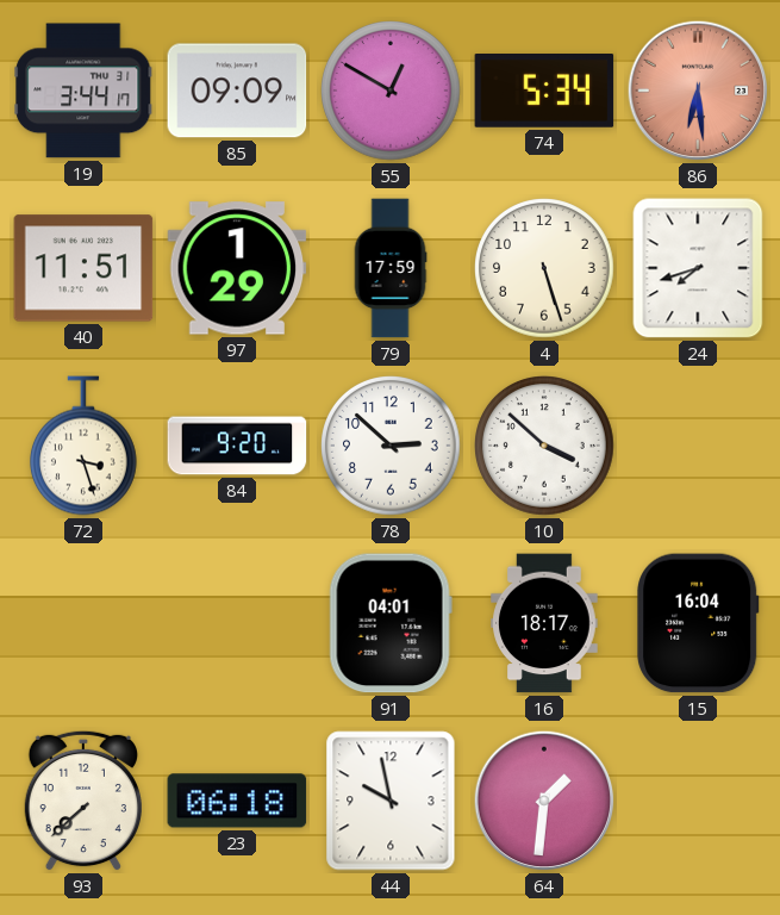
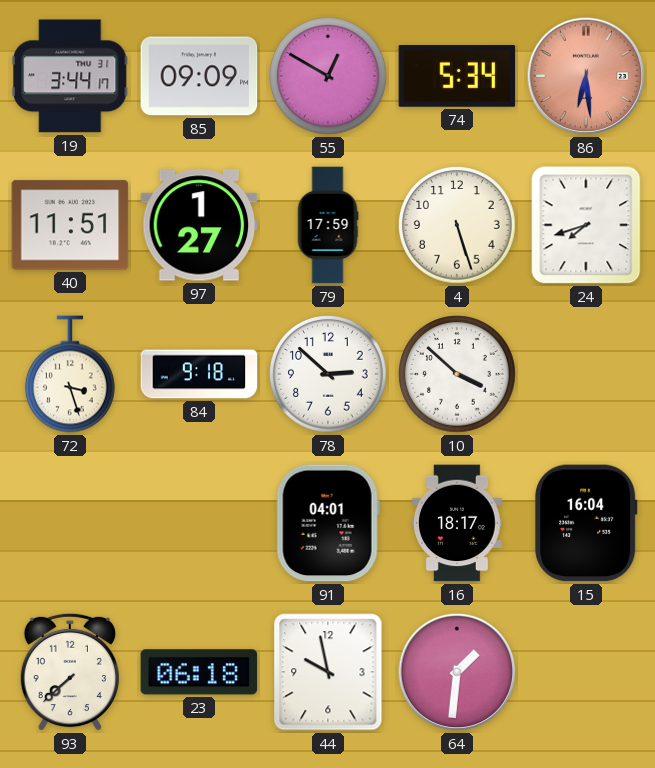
97: 1:29 -> 1:27
84: 9:20 -> 9:18
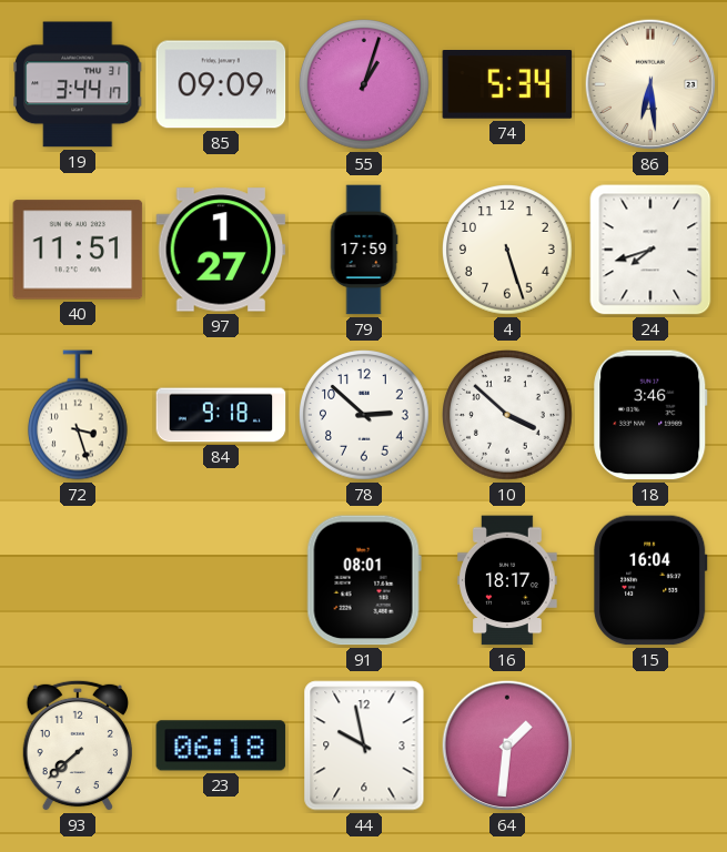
55: 12:50 -> 1:03
86 dial: salmon -> cream
18: none -> 3:46
91: 04:01 -> 08:01
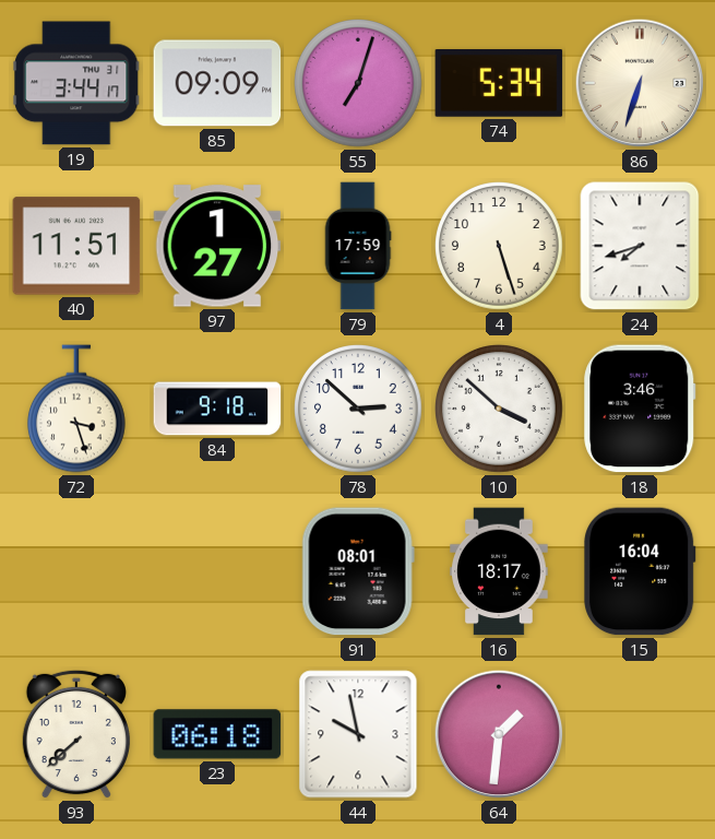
55: 1:03 -> 7:03
86: 6:29 -> 6:33
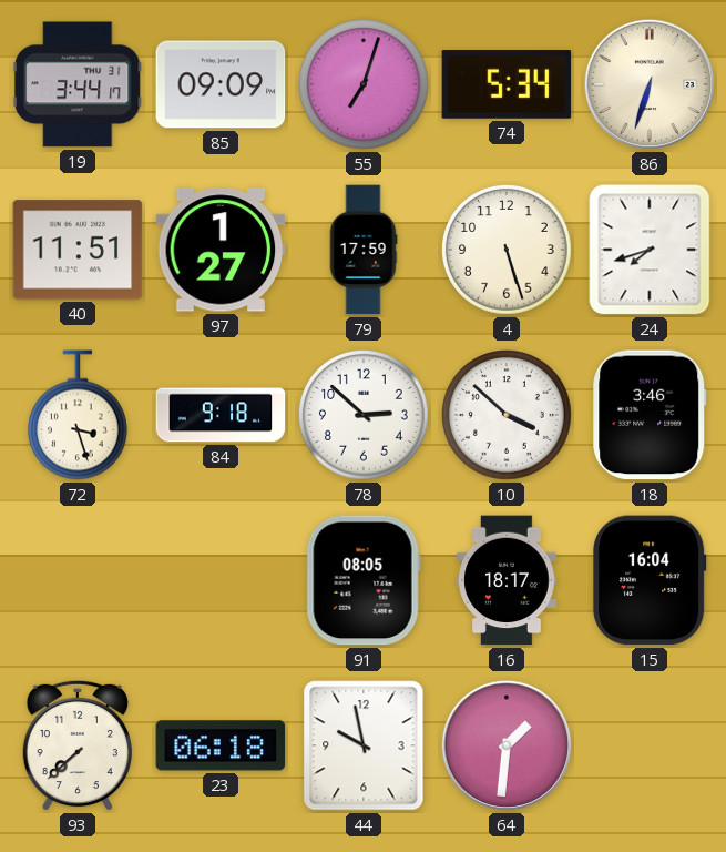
91: 08:01 -> 08:05
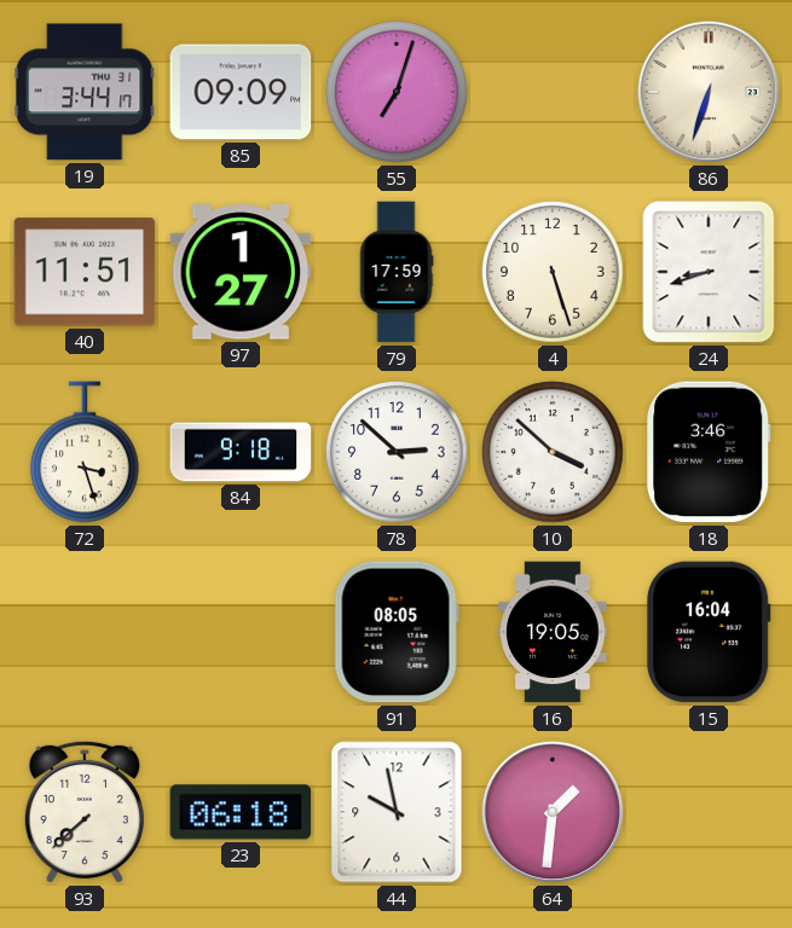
74: 5:34 -> none
24: 7:42 -> 8:42
16: 18:17 -> 19:05
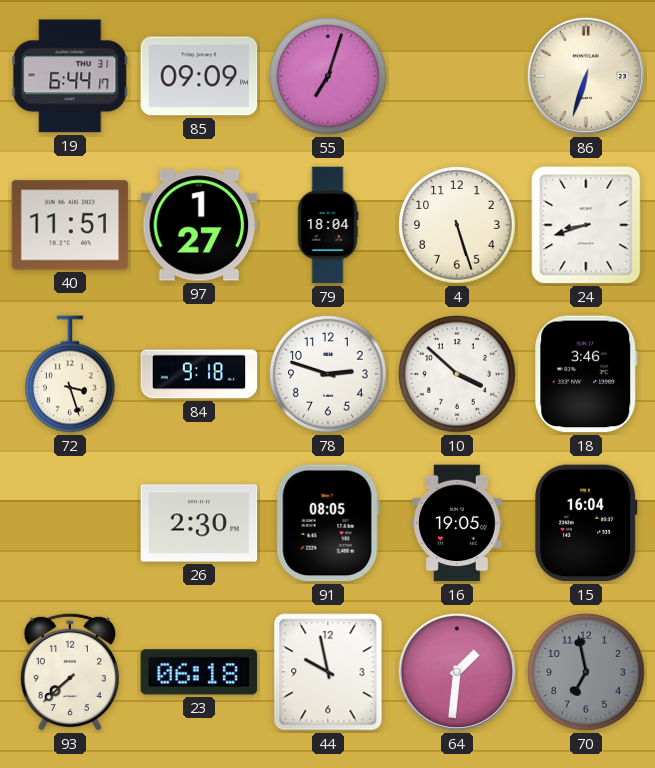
19: 3:44 -> 6:44
79: 17:59 -> 18:04
78: 2:52 -> 2:48
26: none -> 2:30
70: none -> 6:58
